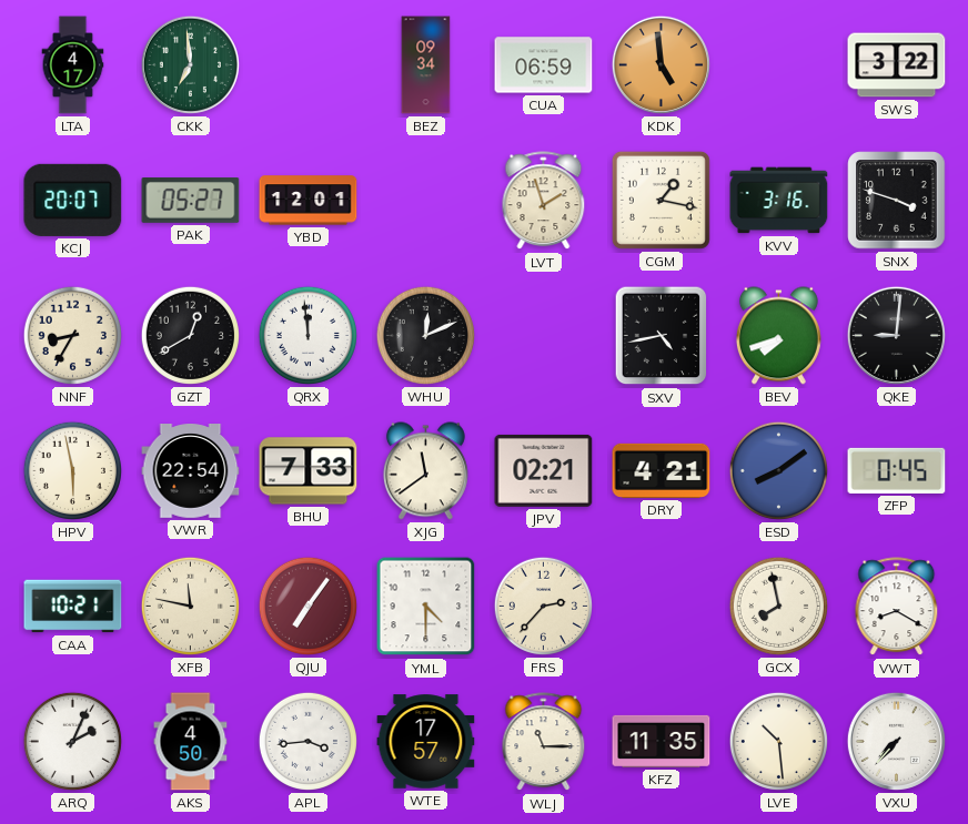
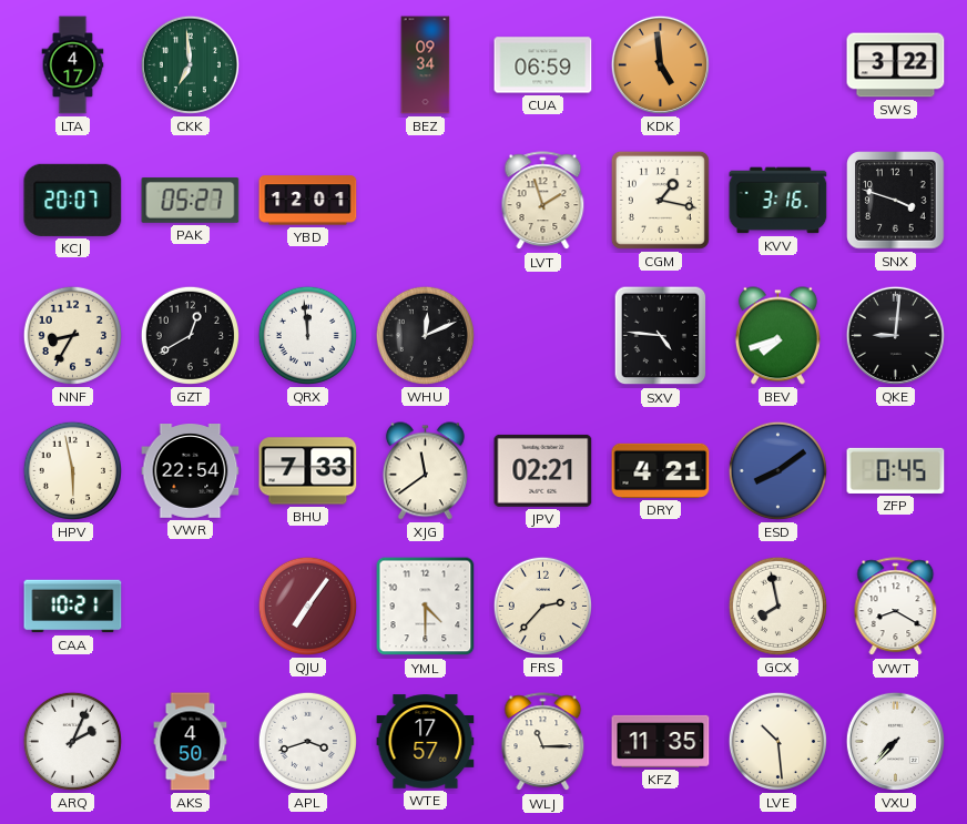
SXV: 4:43 -> 4:46
XFB: 11:47 -> none
APL: 3:44 -> 3:42
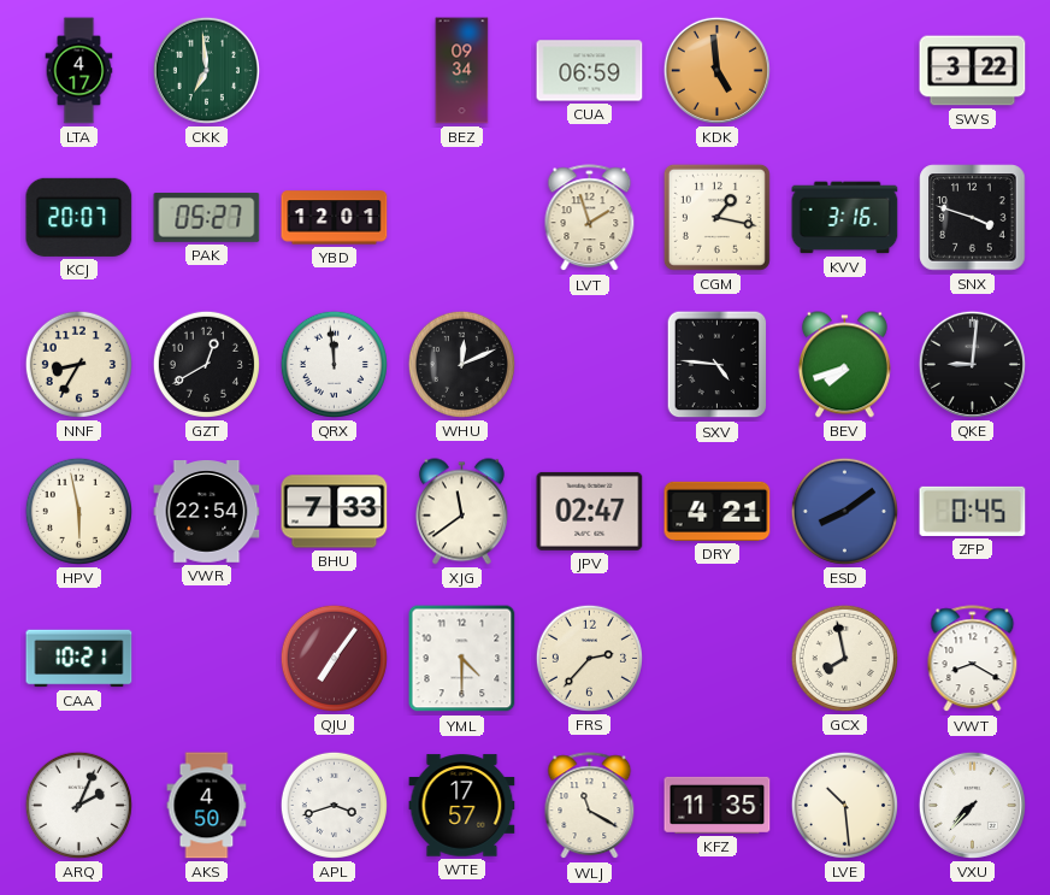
JPV: 02:21 -> 02:47
WLJ: 11:15 -> 11:20
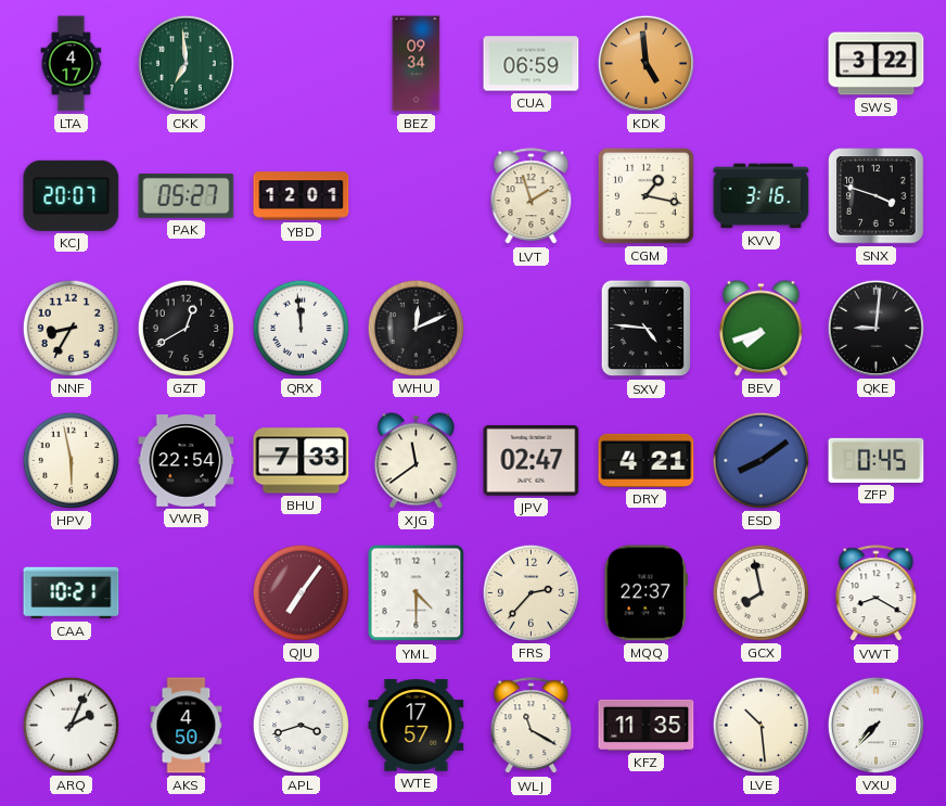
MQQ: none -> 22:37
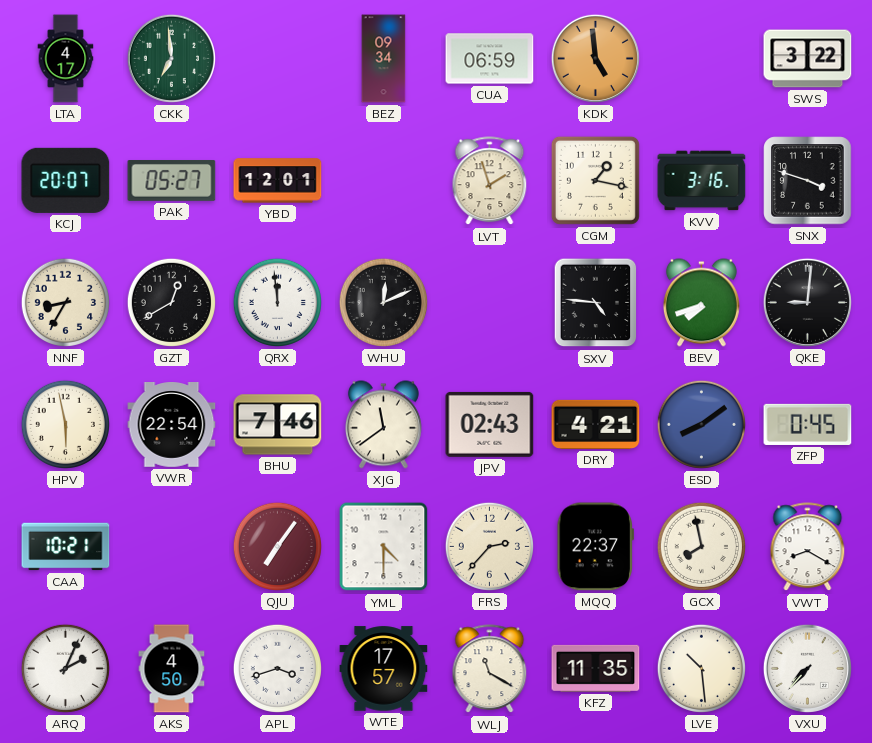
BHU: 7:33 -> 7:46
JPV: 02:47 -> 02:43
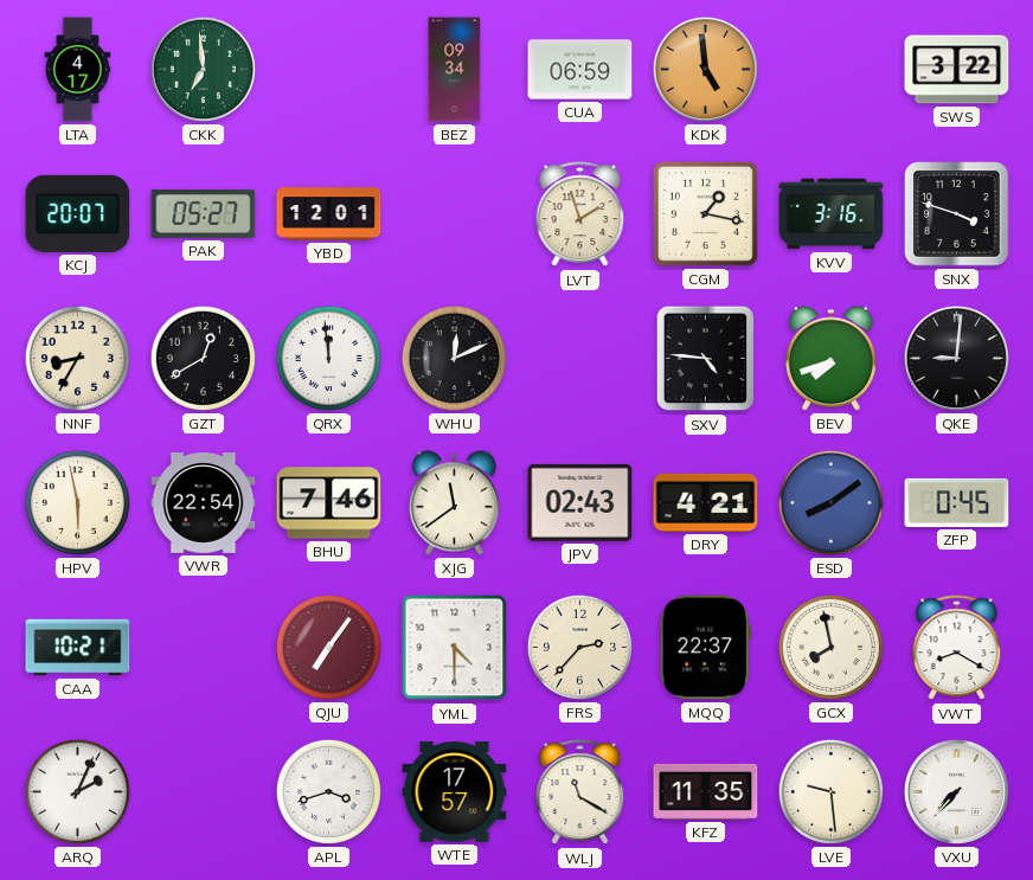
AKS: 4:50 -> none
LVE: 10:29 -> 9:29
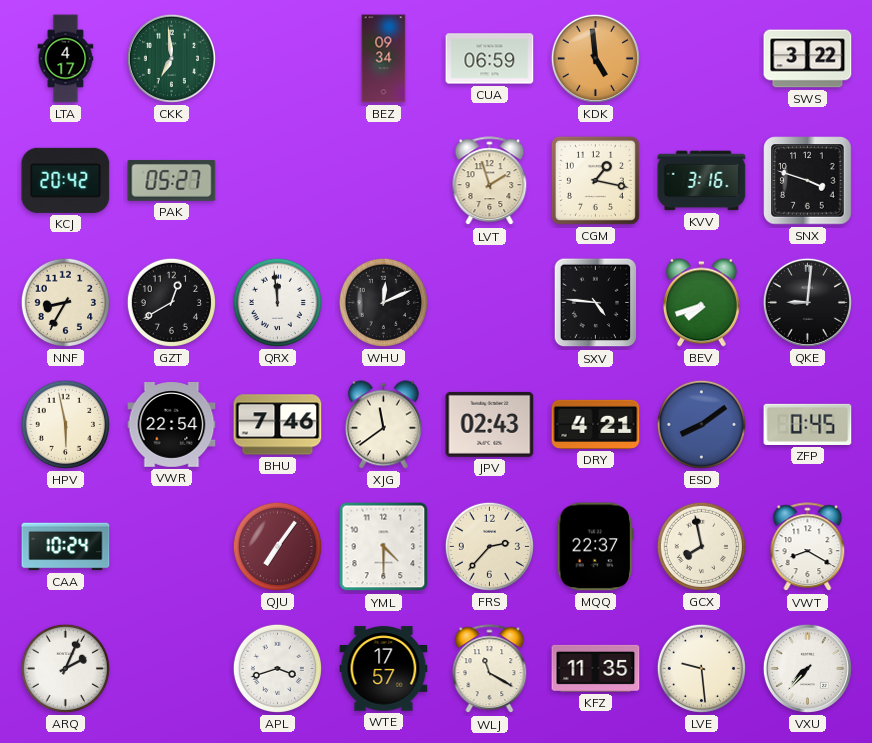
KCJ: 20:07 -> 20:42
YBD: 12:01 -> none
CAA: 10:21 -> 10:24
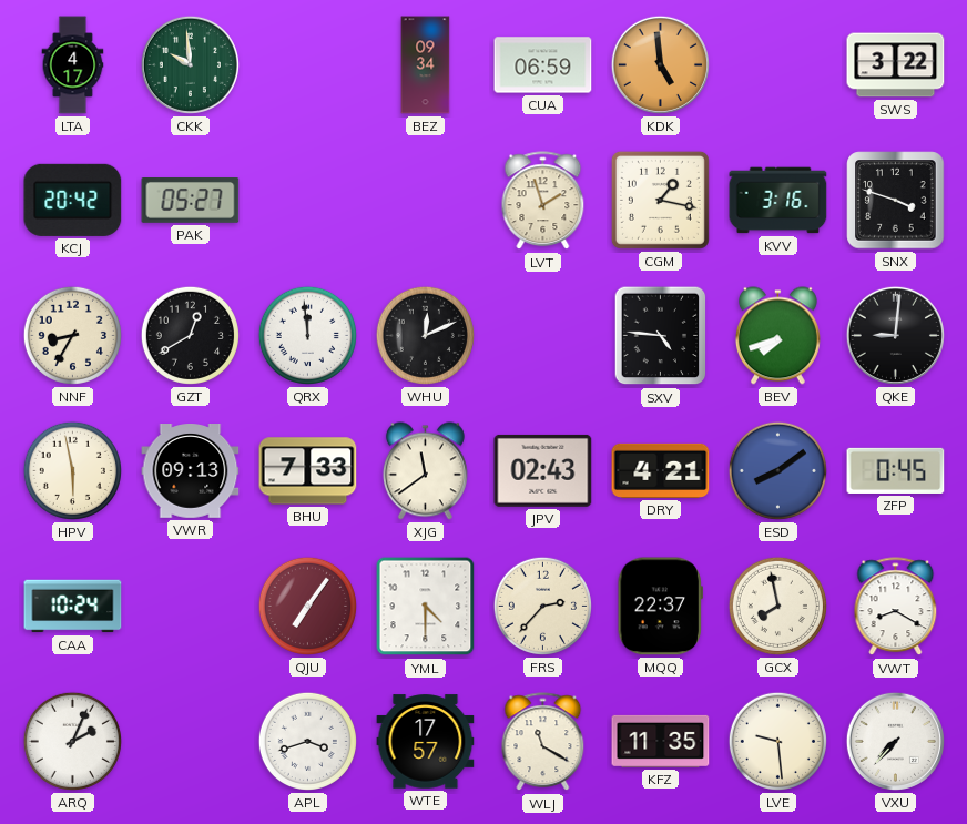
CKK: 6:59 -> 9:59
VWR: 22:54 -> 09:13
BHU: 7:46 -> 7:33
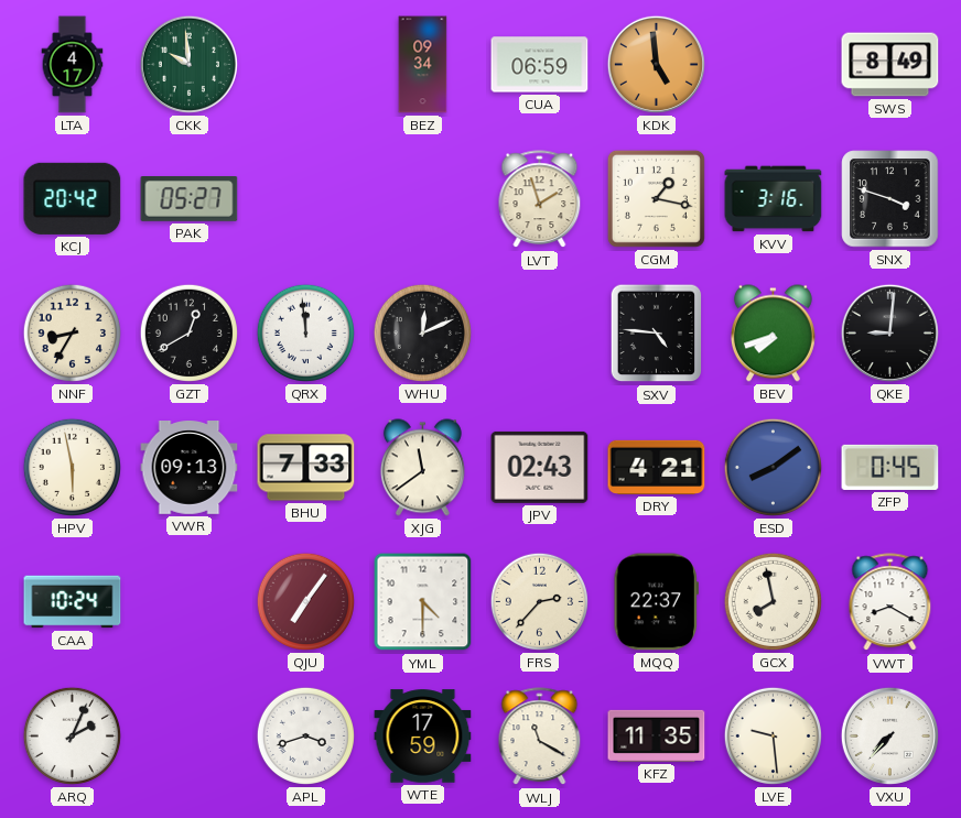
SWS: 3:22 -> 8:49
WTE: 17:57 -> 17:59
